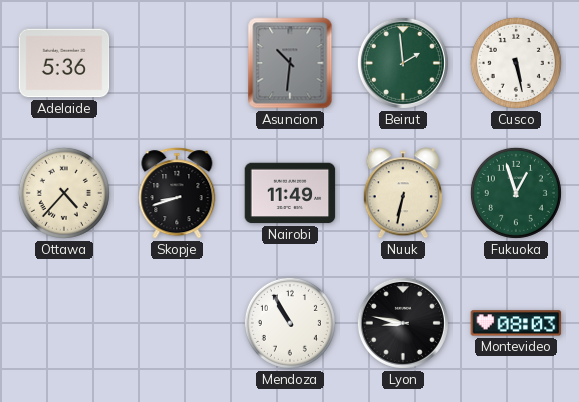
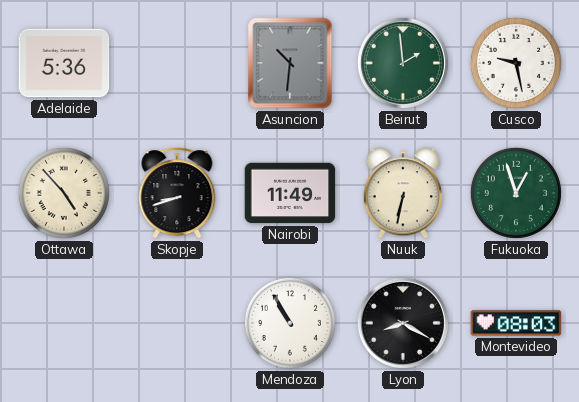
Cusco: 5:28 -> 9:28
Ottawa: 4:37 -> 4:53
Lyon: 8:47 -> 8:20
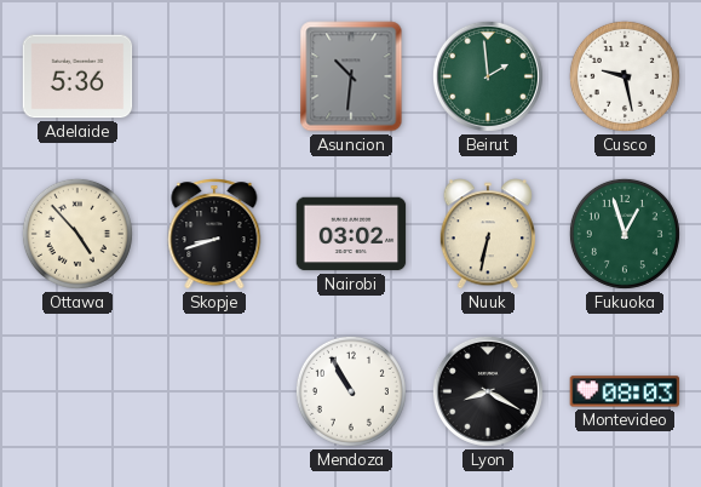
Nairobi: 11:49 -> 03:02
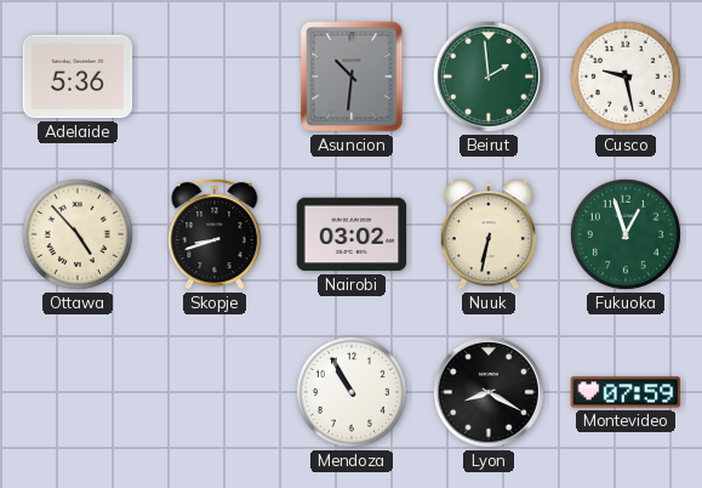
Montevideo: 08:03 -> 07:59
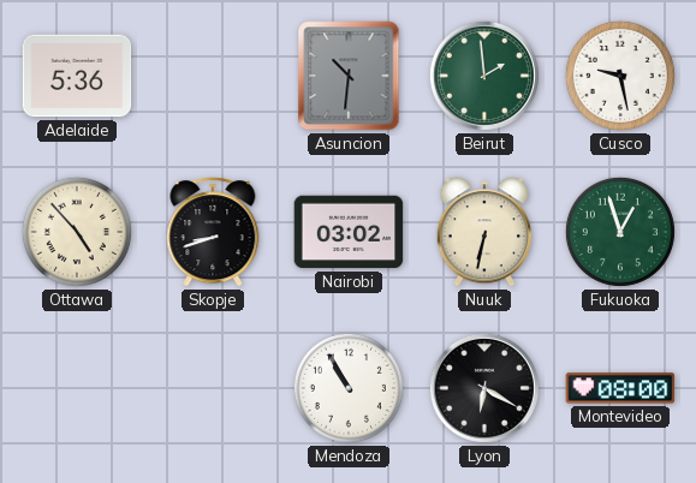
Lyon: 8:20 -> 6:20
Montevideo: 07:59 -> 08:00
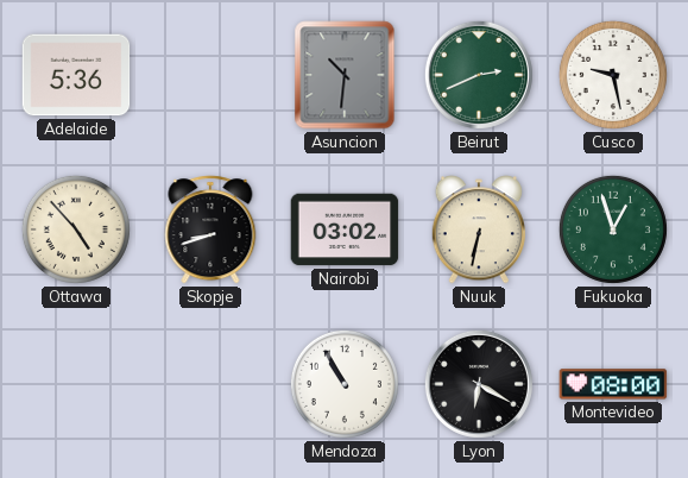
Beirut: 1:59 -> 2:41
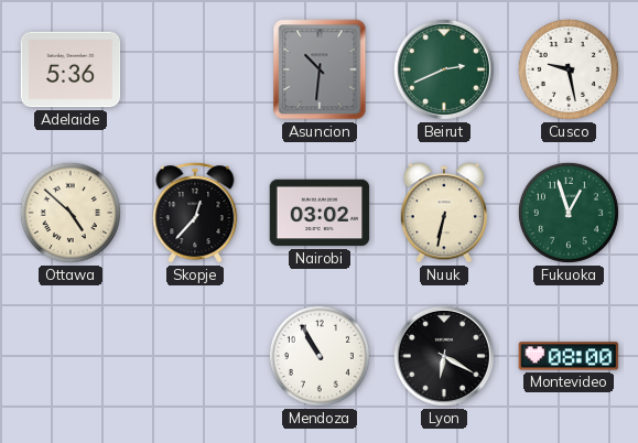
Ottawa: 4:53 -> 4:52
Skopje: 8:42 -> 12:37
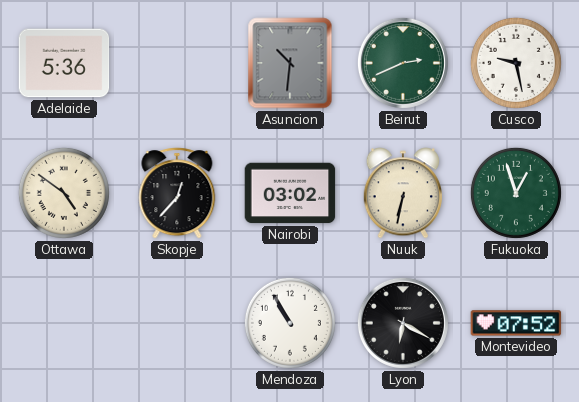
Ottawa: 4:52 -> 4:51
Montevideo: 08:00 -> 07:52
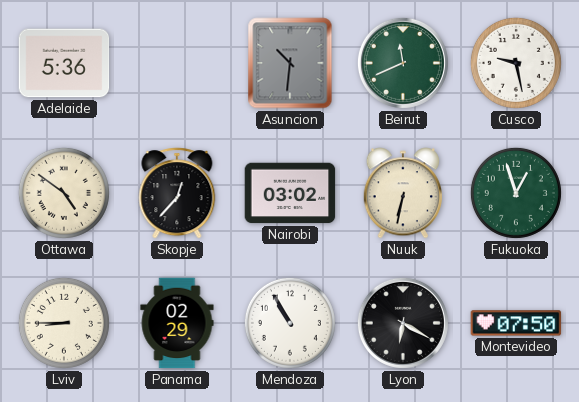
Beirut: 2:41 -> 11:41
Lviv: none -> 8:45
Panama: none -> 02:29
Montevideo: 07:52 -> 07:50
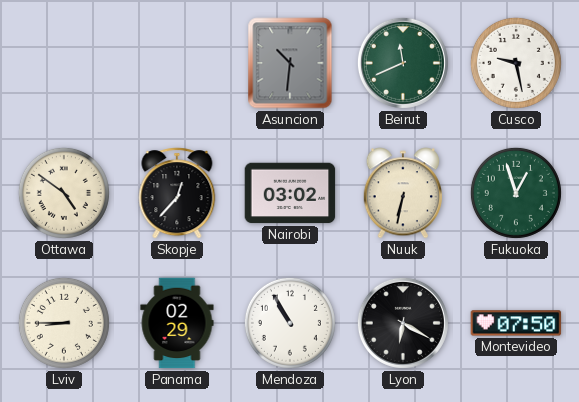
Adelaide: 5:36 -> none
